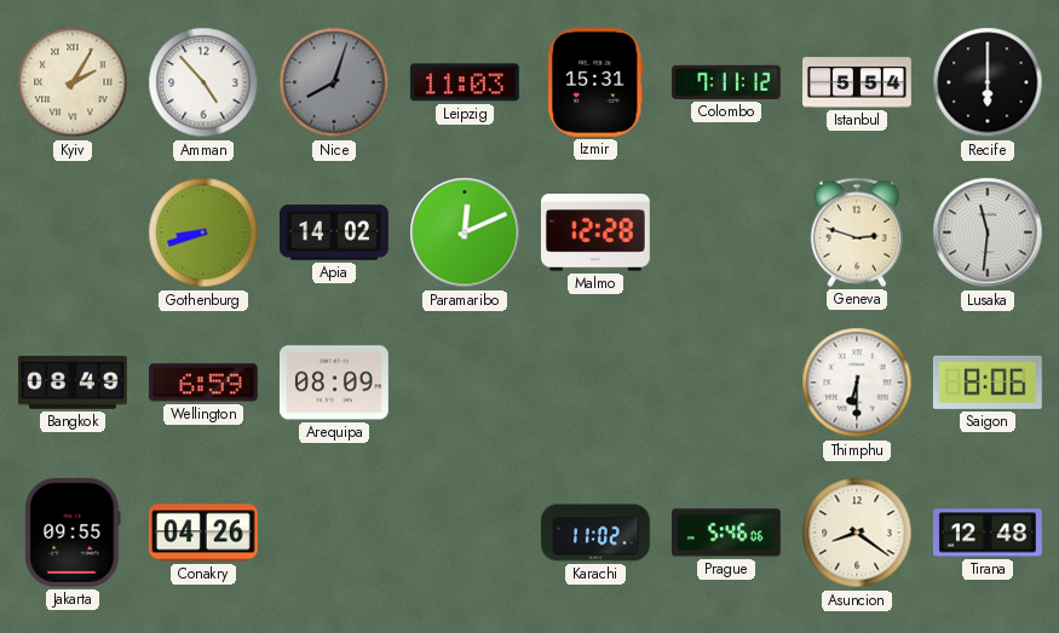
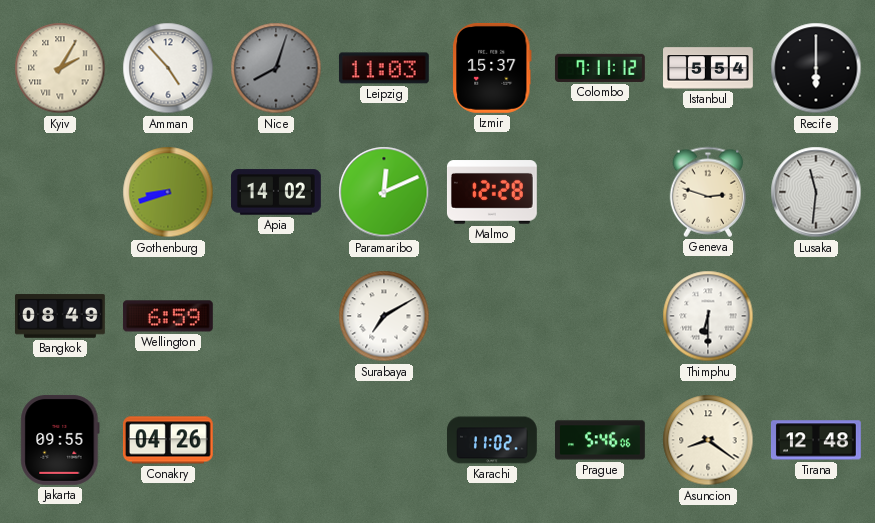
Izmir: 15:31 -> 15:37
Arequipa: 08:09 -> none
Surabaya: none -> 7:10
Saigon: 8:06 -> none
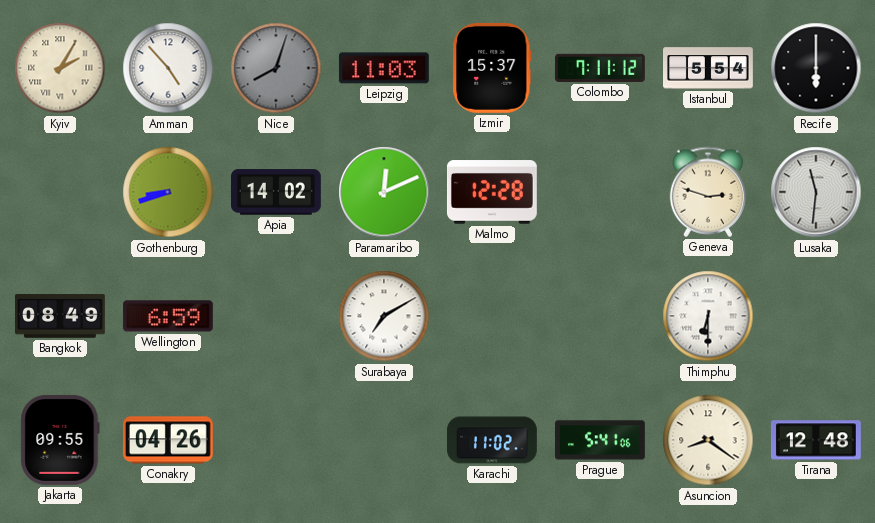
Prague: 5:46 -> 5:41
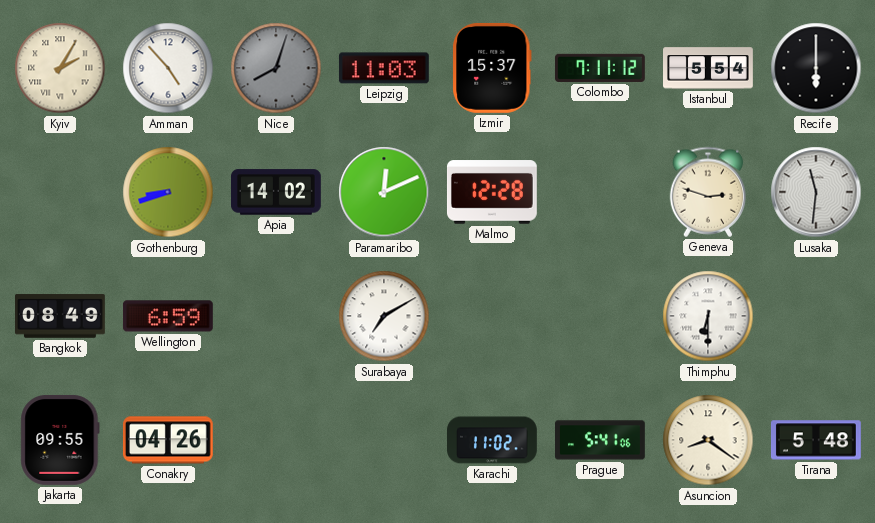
Tirana: 12:48 -> 5:48
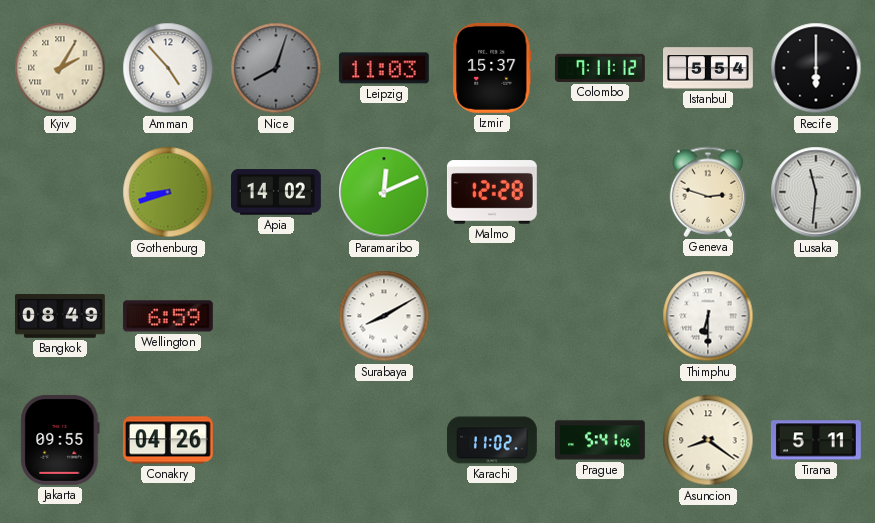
Surabaya: 7:10 -> 8:10
Tirana: 5:48 -> 5:11
